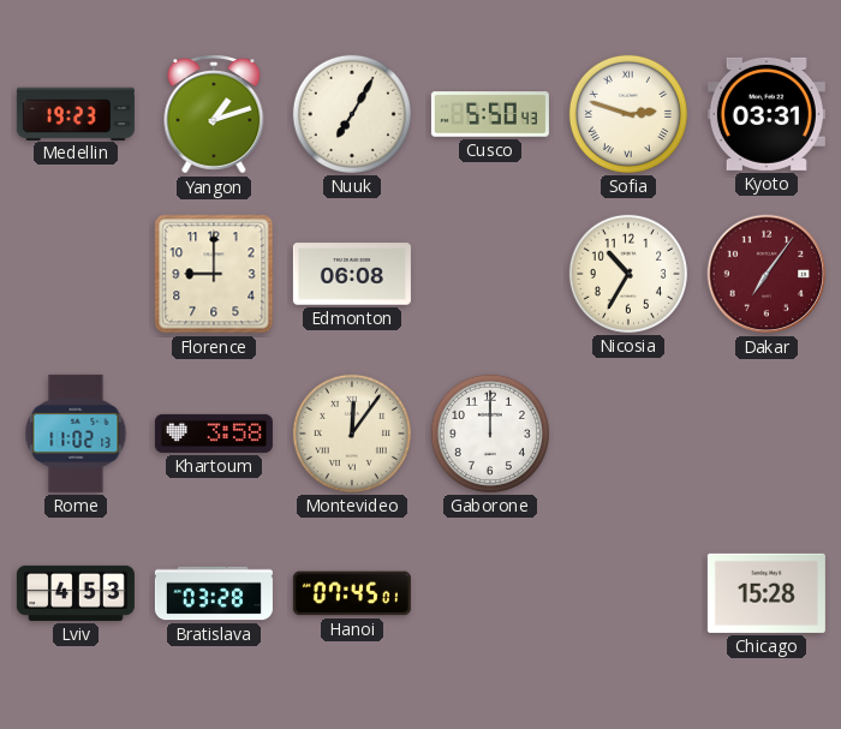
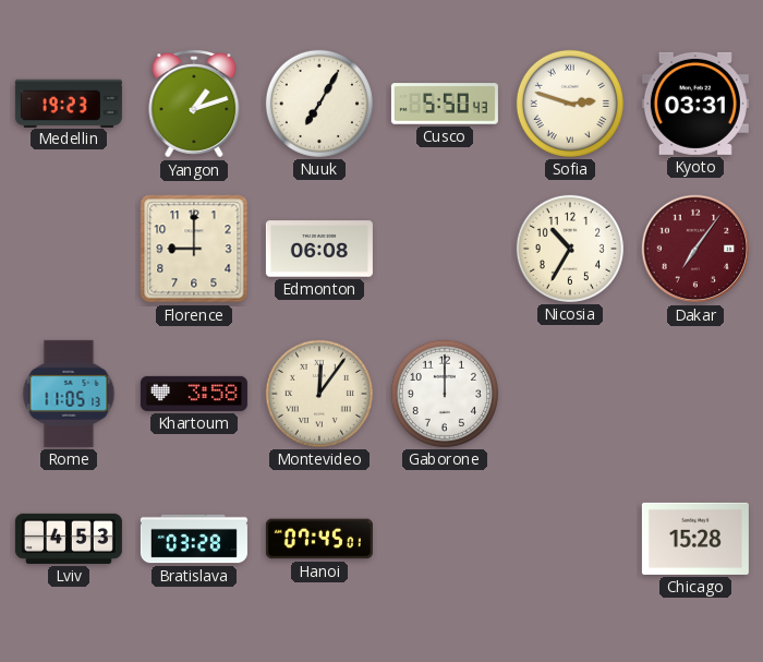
Rome: 11:02 -> 11:05
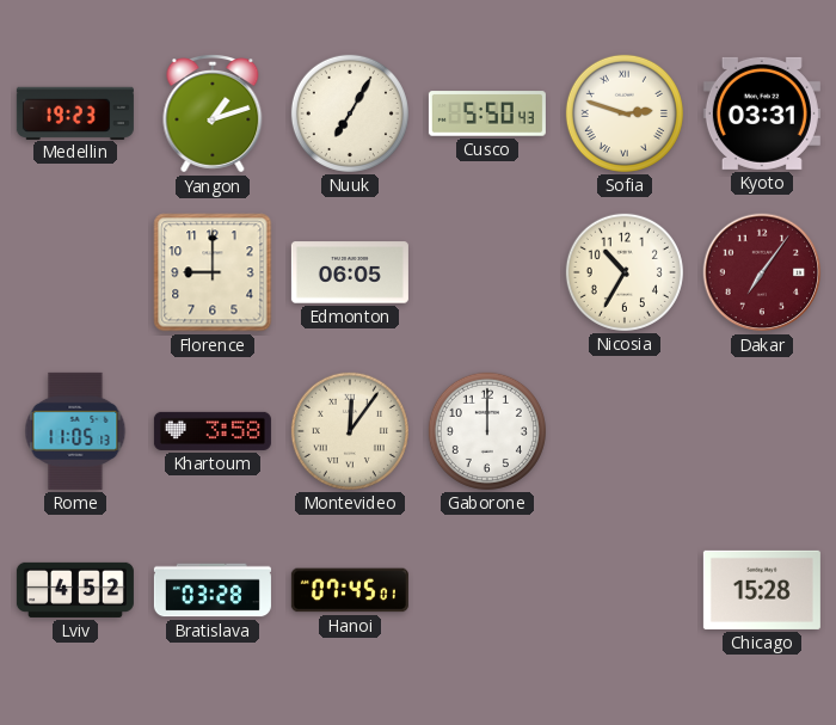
Edmonton: 06:08 -> 06:05
Lviv: 4:53 -> 4:52
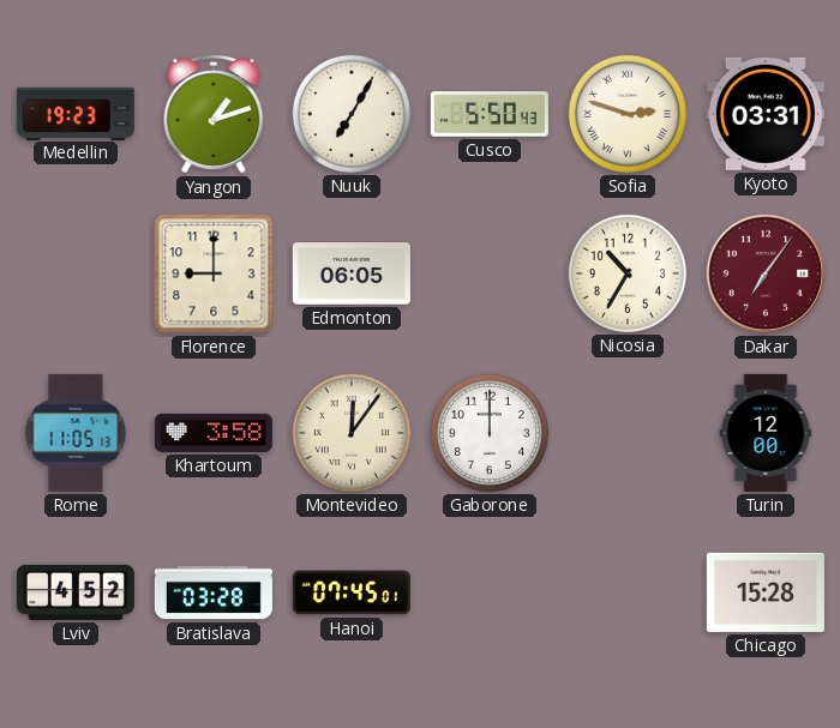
Turin: none -> 12:00
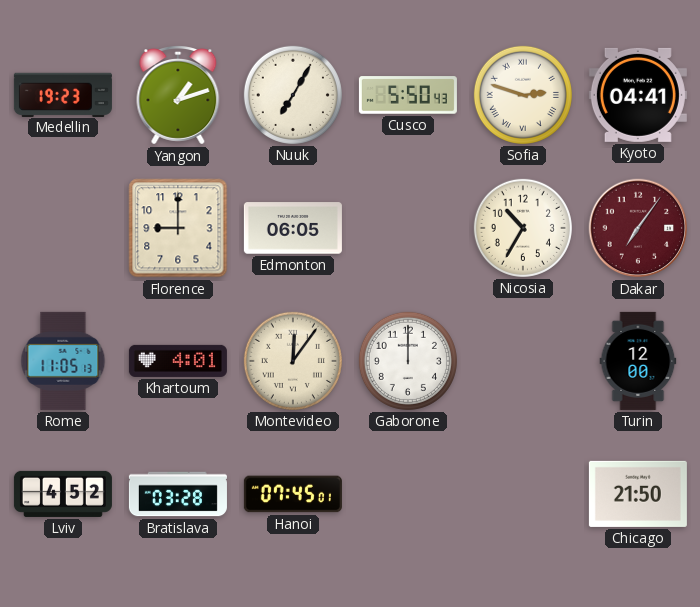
Kyoto: 03:31 -> 04:41
Khartoum: 3:58 -> 4:01
Chicago: 15:28 -> 21:50
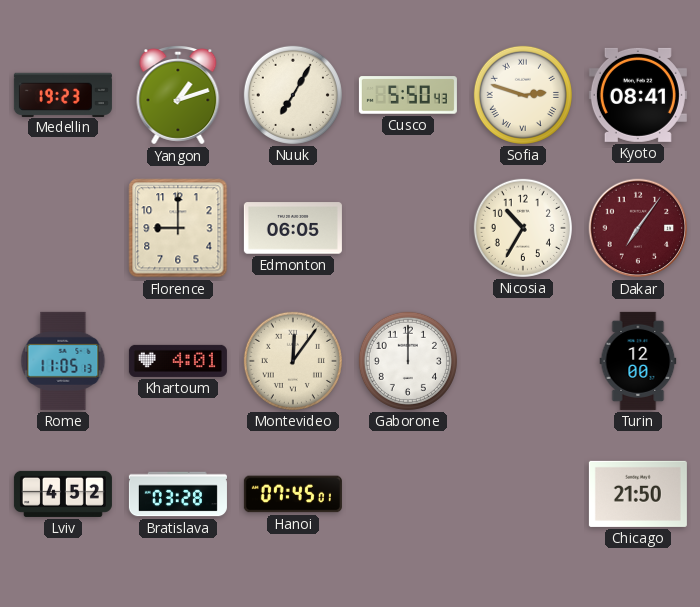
Kyoto: 04:41 -> 08:41
